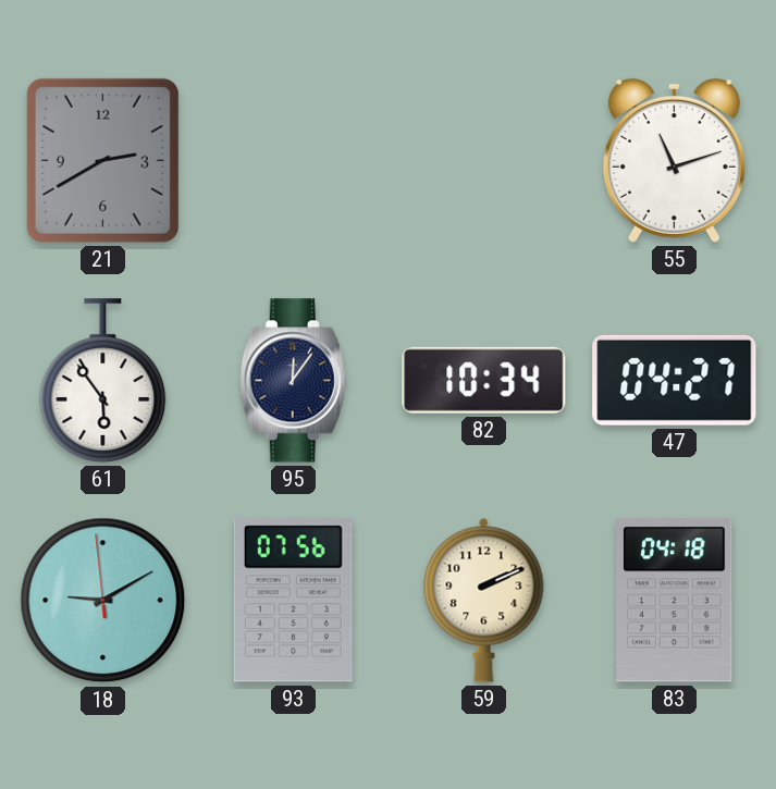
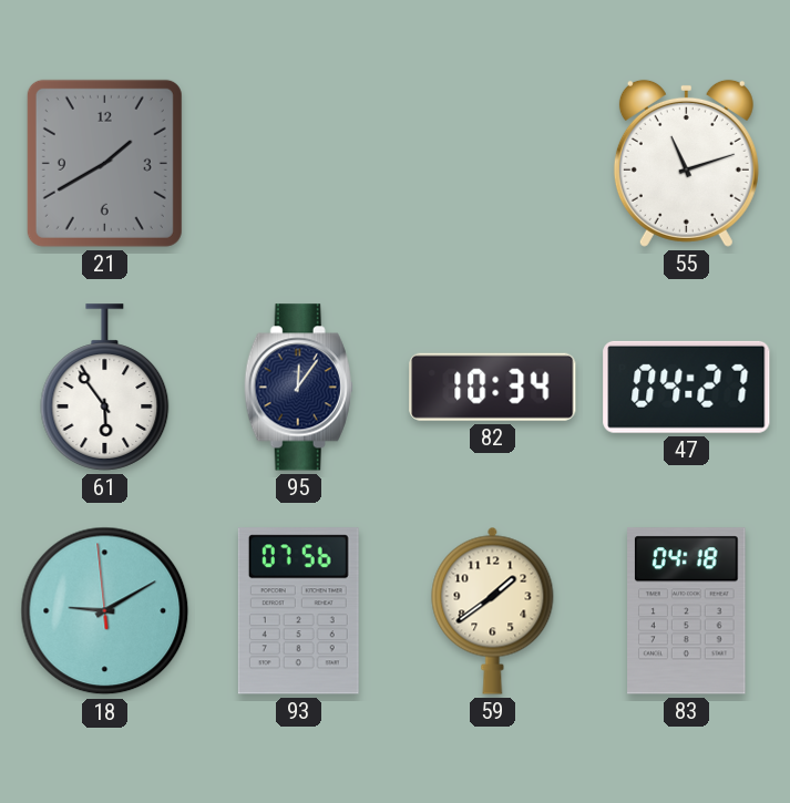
21: 2:40 -> 1:40
59: 2:11 -> 1:39
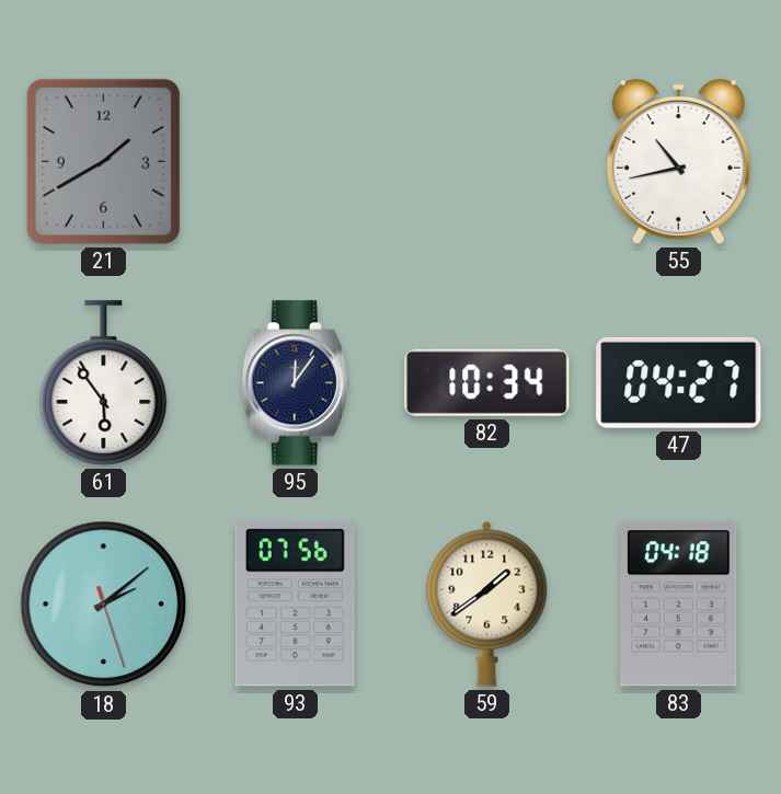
55: 11:12 -> 10:43
18: 9:09 -> 2:08
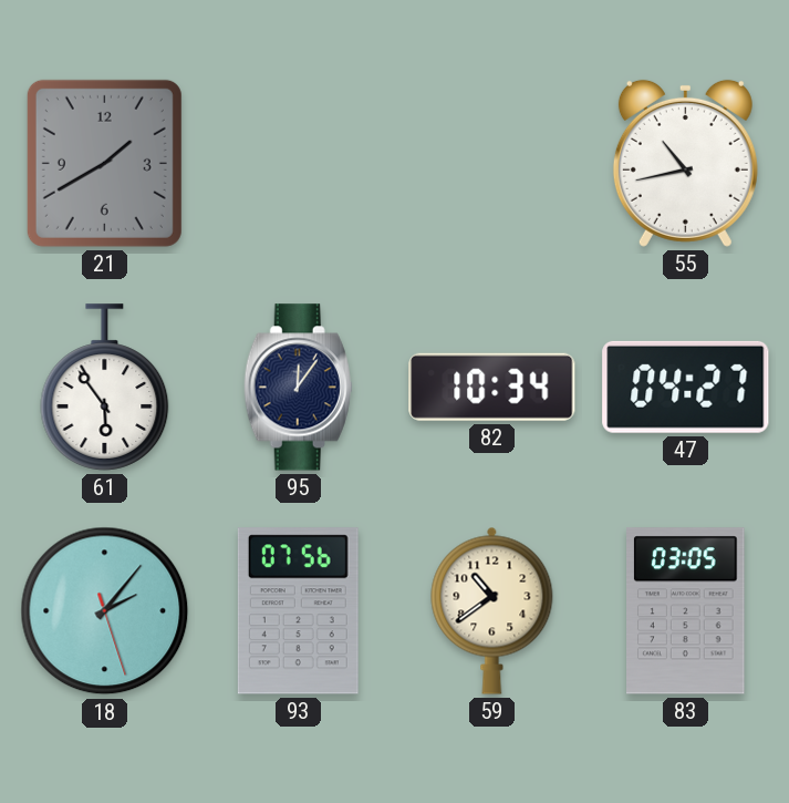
18: 2:08 -> 2:06
59: 1:39 -> 10:39
83: 04:18 -> 03:05
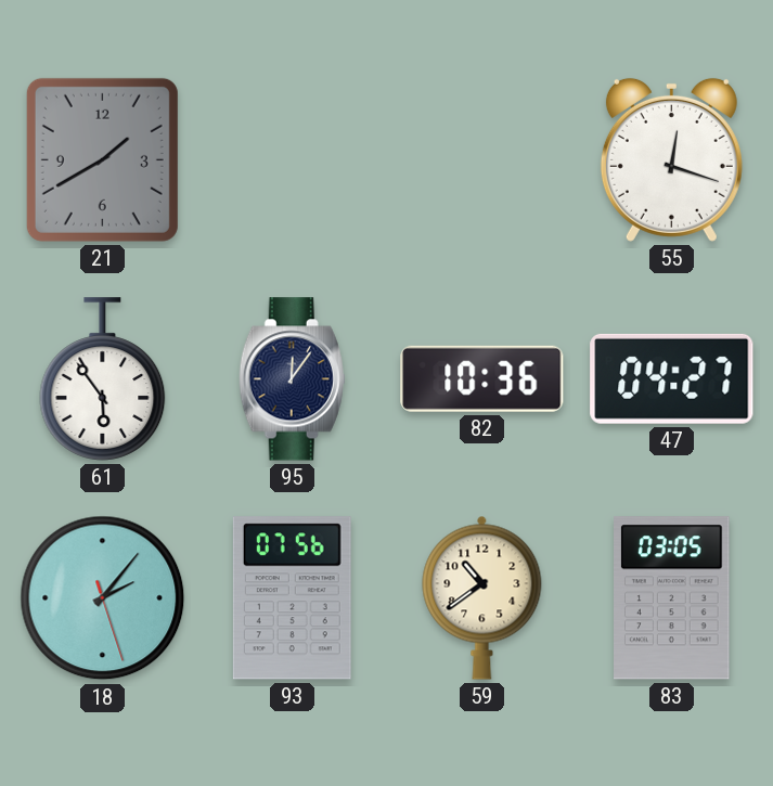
55: 10:43 -> 12:18
82: 10:34 -> 10:36
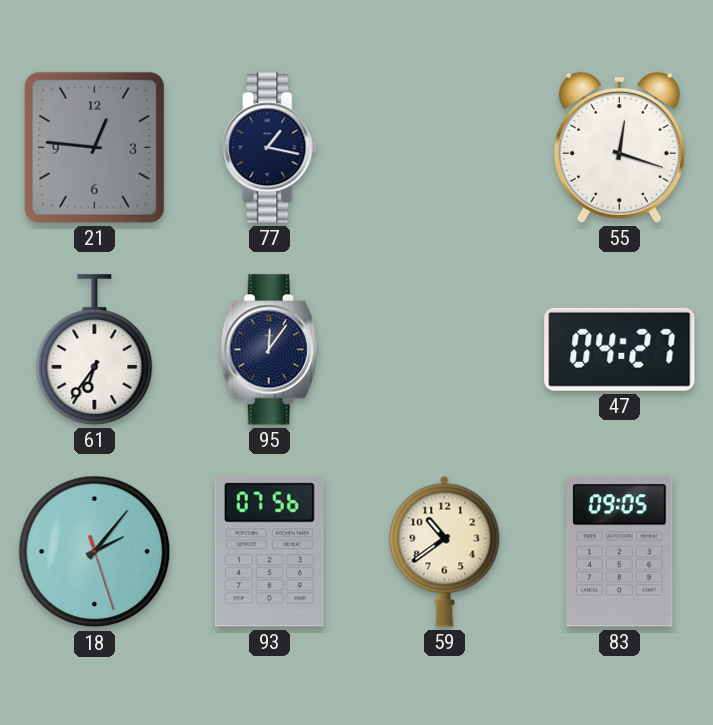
21: 1:40 -> 12:46
77: none -> 1:17
61: 5:54 -> 6:36
82: 10:36 -> none
83: 03:05 -> 09:05
